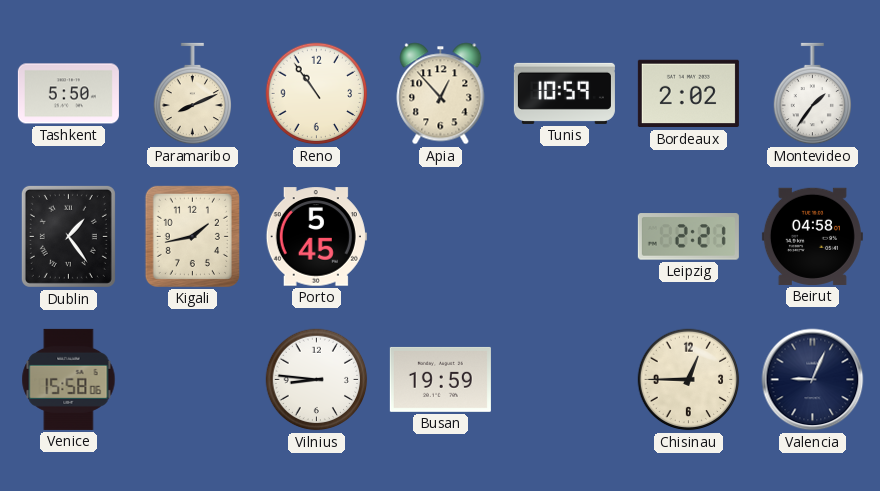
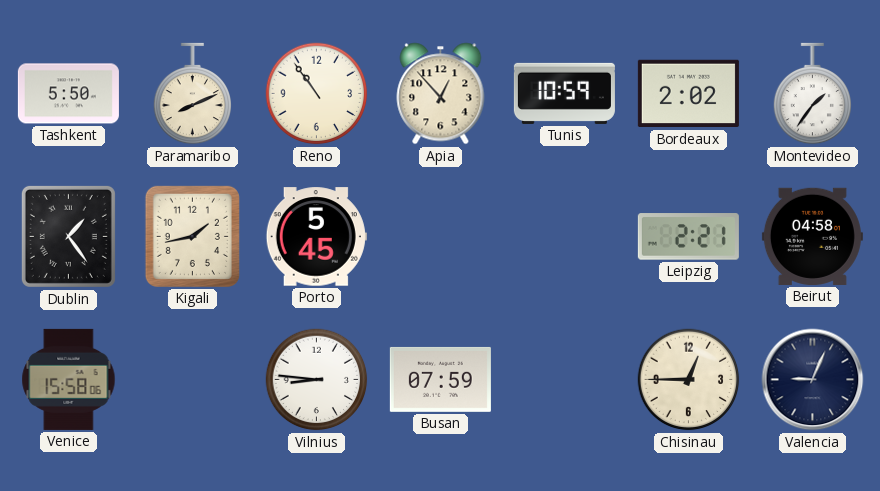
Busan: 19:59 -> 07:59
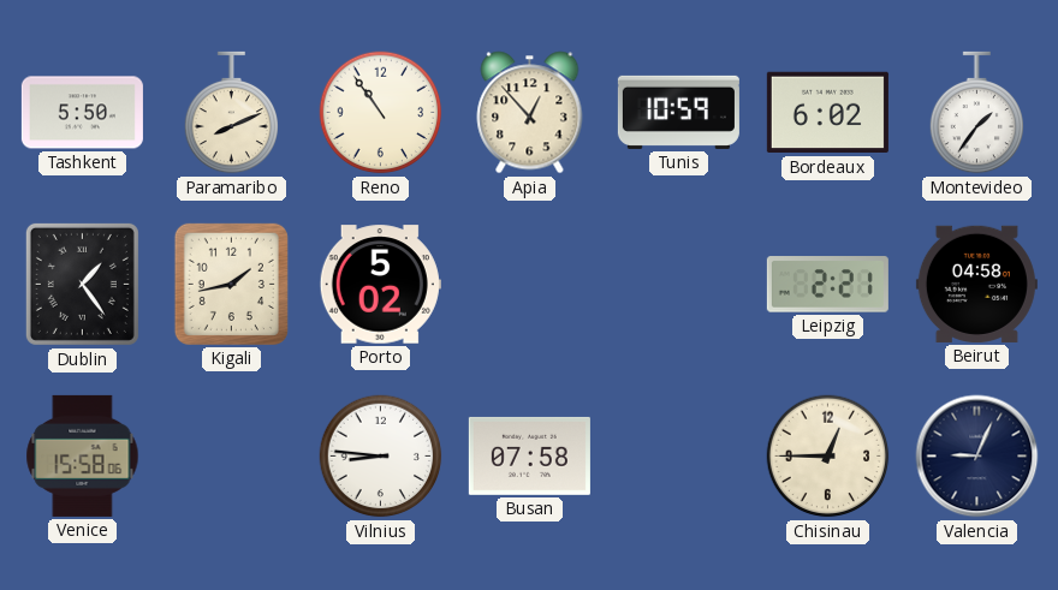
Bordeaux: 2:02 -> 6:02
Porto: 5:45 -> 5:02
Busan: 07:59 -> 07:58
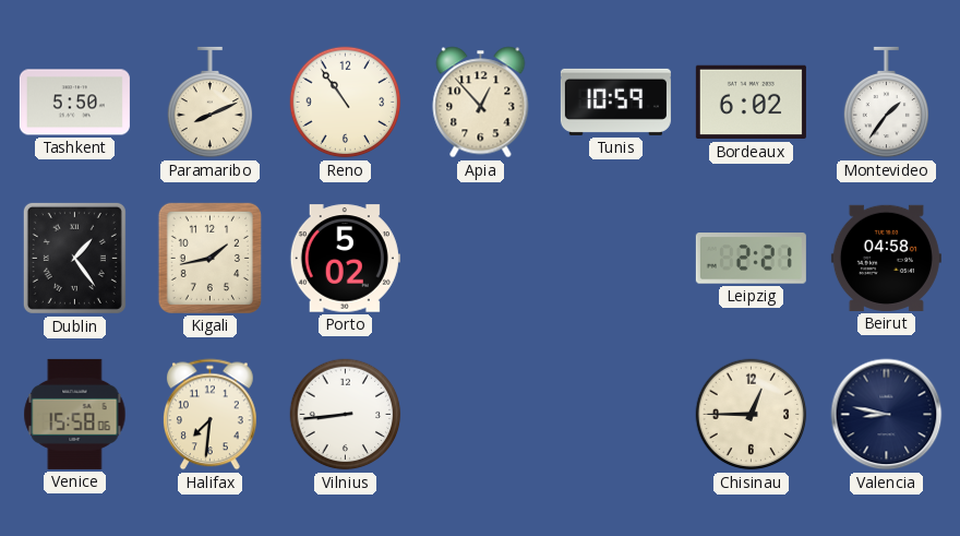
Halifax: none -> 7:31
Vilnius: 8:46 -> 8:44
Busan: 07:58 -> none
Valencia: 9:04 -> 8:47
